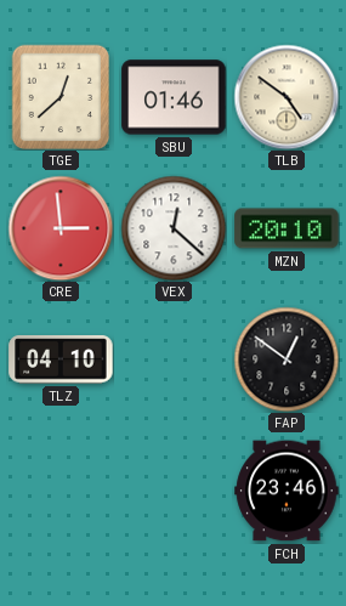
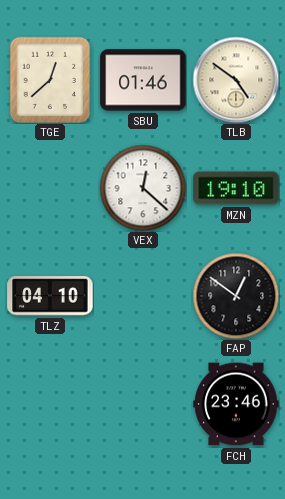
CRE: 2:59 -> none
MZN: 20:10 -> 19:10
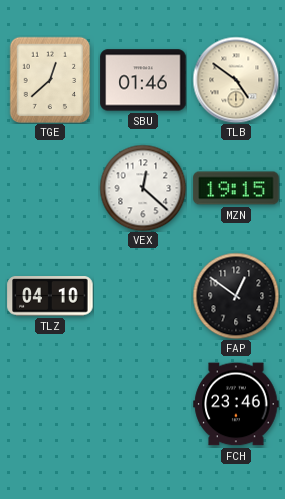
MZN: 19:10 -> 19:15
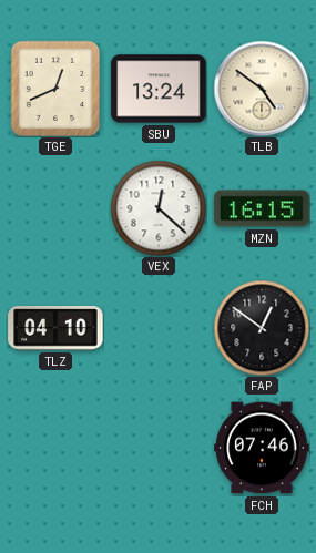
TGE: 12:38 -> 12:41
SBU: 01:46 -> 13:24
MZN: 19:15 -> 16:15
FCH: 23:46 -> 07:46
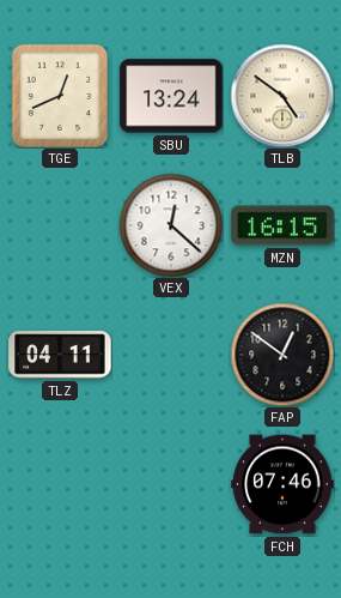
TLZ: 04:10 -> 04:11
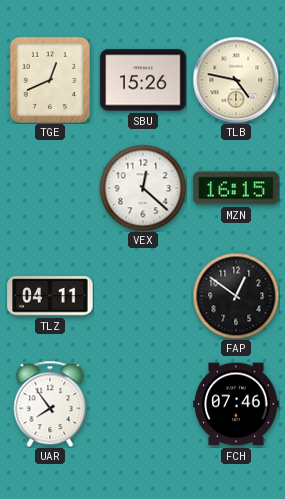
SBU: 13:24 -> 15:26
TLB: 4:51 -> 4:47
UAR: none -> 7:54
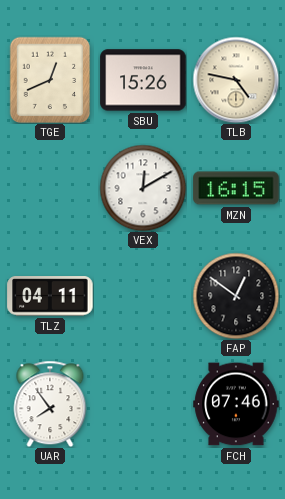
VEX: 12:22 -> 12:10
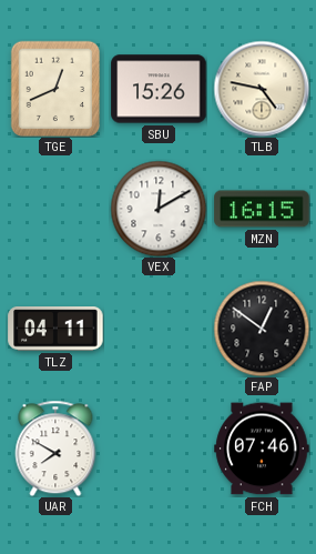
UAR: 7:54 -> 7:50
